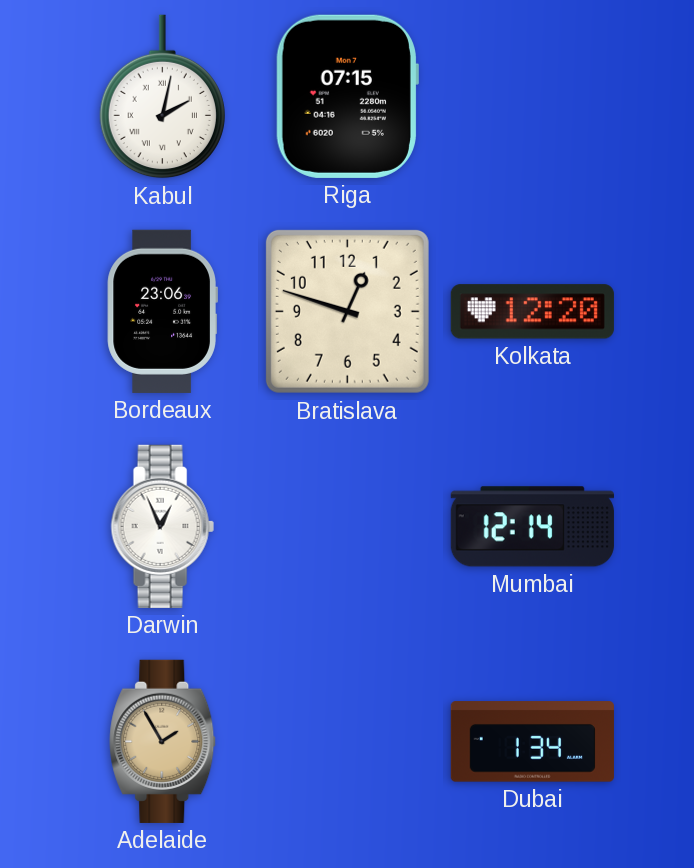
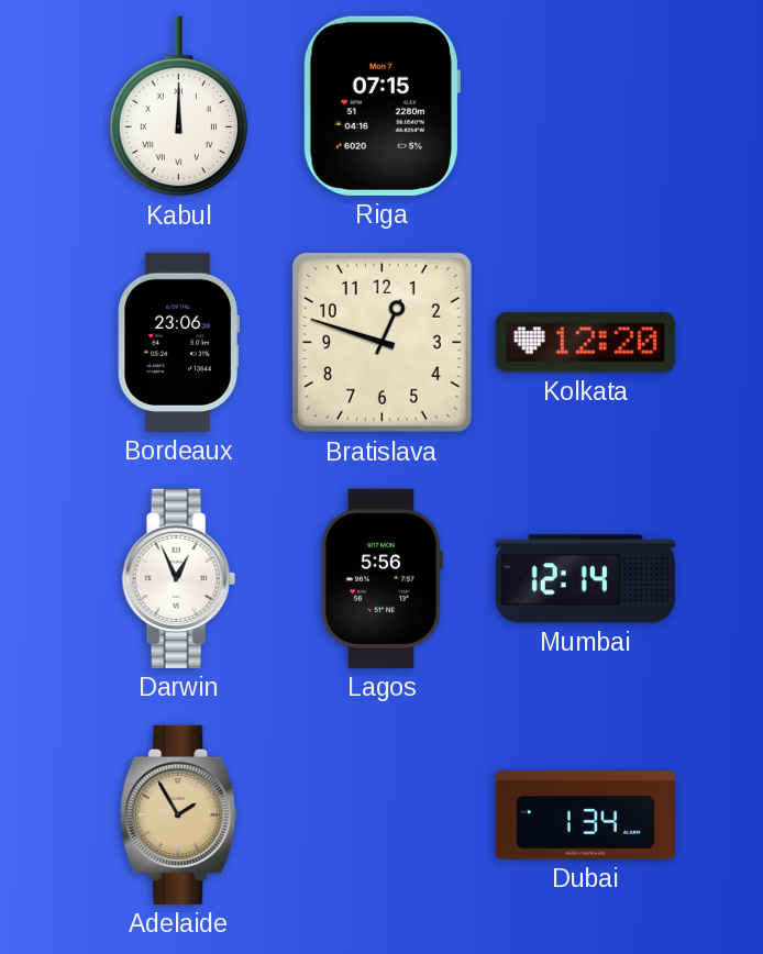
Kabul: 2:02 -> 12:00
Lagos: none -> 5:56
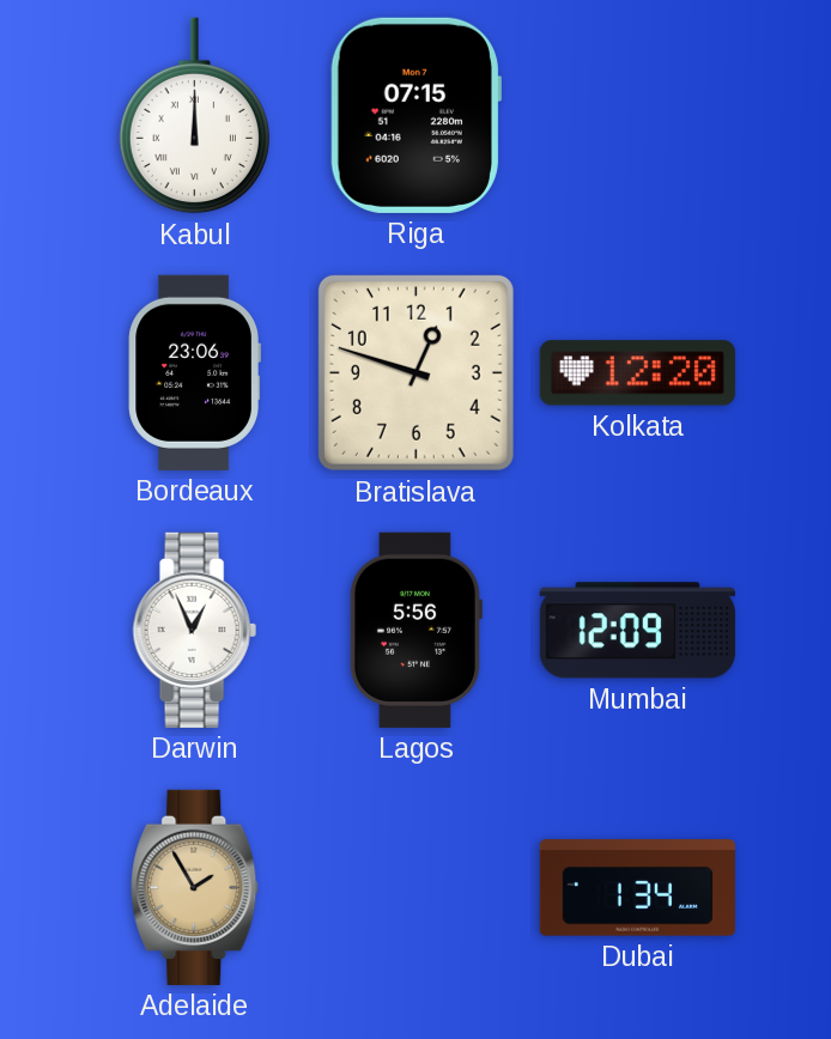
Mumbai: 12:14 -> 12:09
